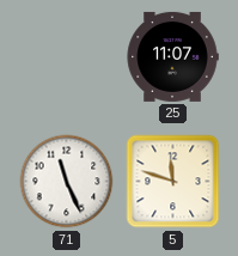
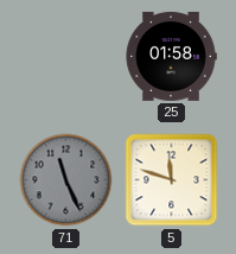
25: 11:07 -> 01:58
71 dial: white -> grey
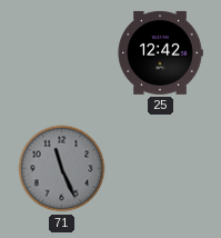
25: 01:58 -> 12:42
5: 11:48 -> none
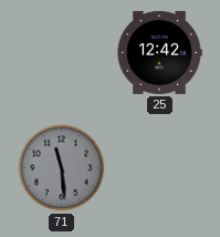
71: 11:26 -> 11:29
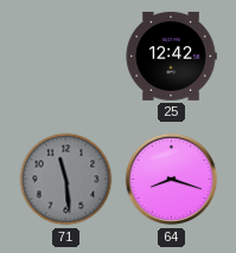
64: none -> 8:18
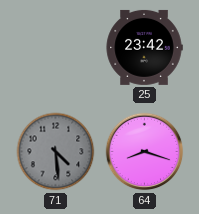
25: 12:42 -> 23:42
71: 11:29 -> 4:29
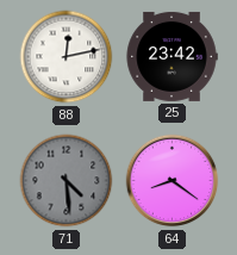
88: none -> 12:13
64: 8:18 -> 8:21
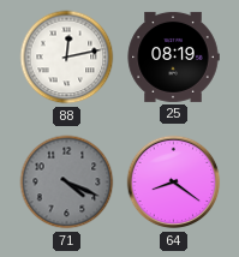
25: 23:42 -> 08:19
71: 4:29 -> 4:19
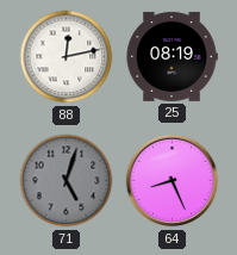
71: 4:19 -> 5:03
64: 8:21 -> 8:26
